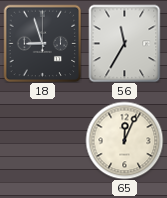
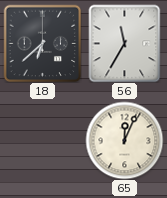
18: 8:57 -> 6:38
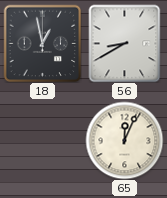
18: 6:38 -> 12:58
56: 11:35 -> 8:40
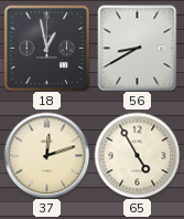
37: none -> 12:12
65: 12:04 -> 4:55
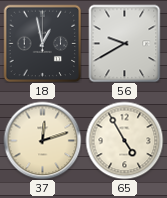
56: 8:40 -> 9:40
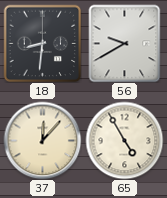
18: 12:58 -> 8:31
37: 12:12 -> 12:07
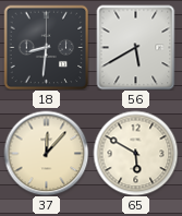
56: 9:40 -> 5:40
65: 4:55 -> 5:50
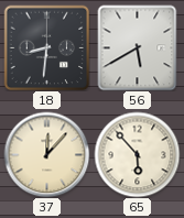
65: 5:50 -> 5:53
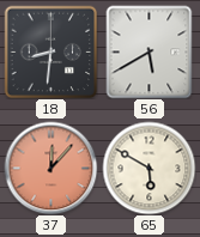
37 dial: cream -> salmon
65: 5:53 -> 5:50
